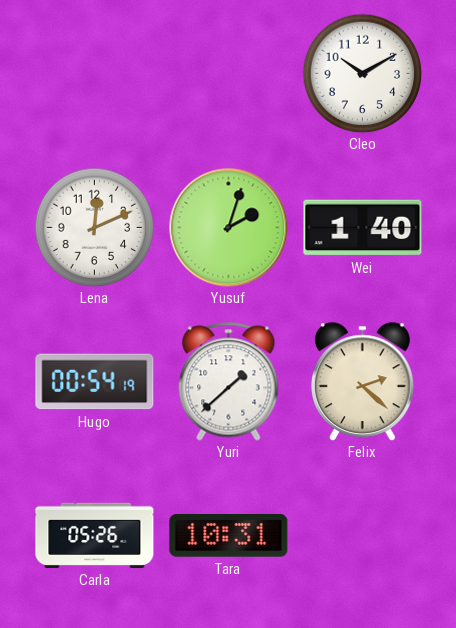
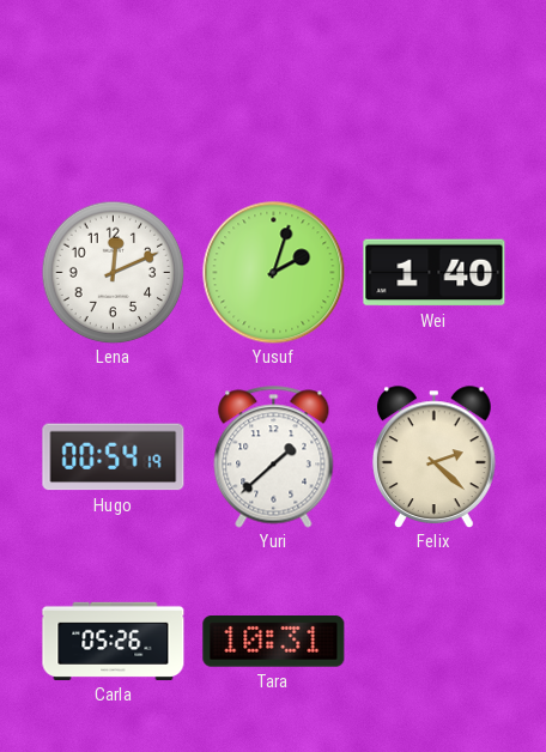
Cleo: 10:10 -> none
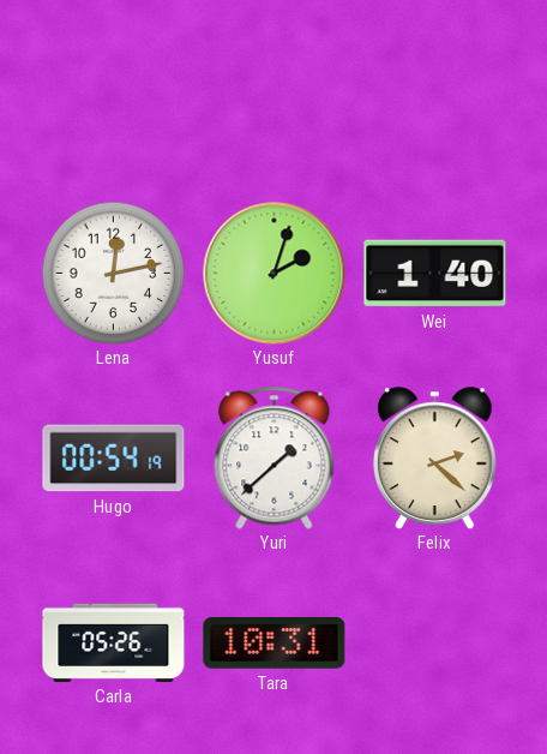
Lena: 12:11 -> 12:13
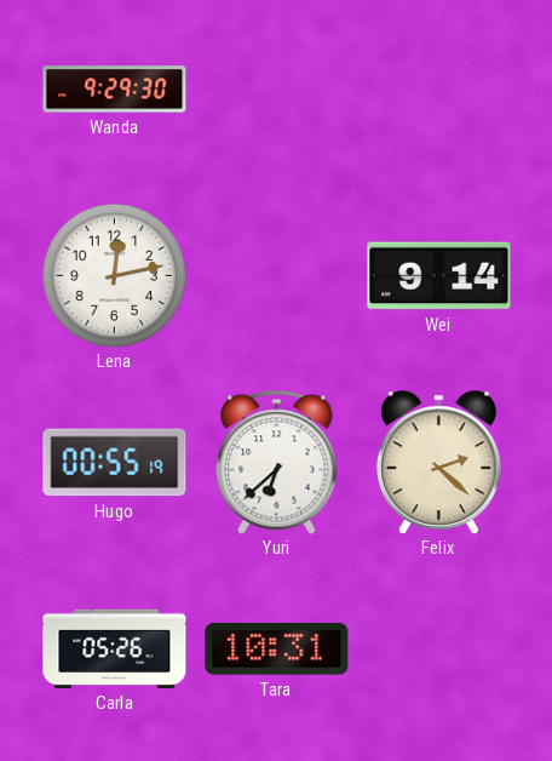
Wanda: none -> 9:29
Yusuf: 2:03 -> none
Wei: 1:40 -> 9:14
Hugo: 00:54 -> 00:55
Yuri: 1:38 -> 6:38
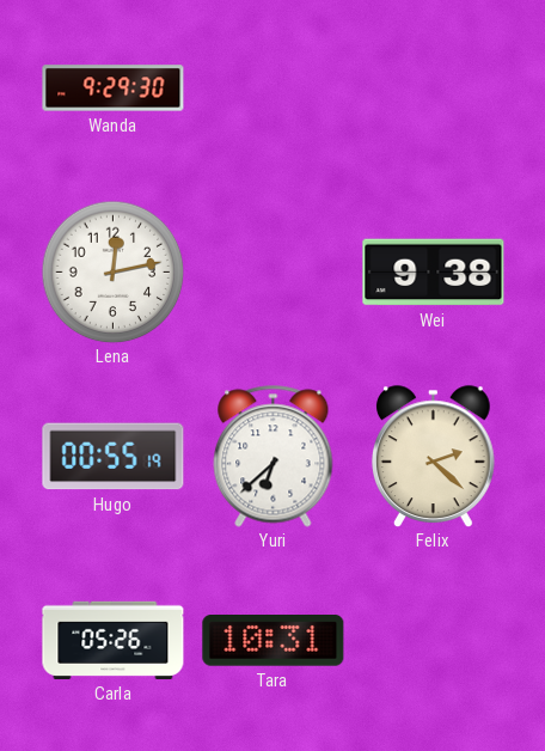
Wei: 9:14 -> 9:38
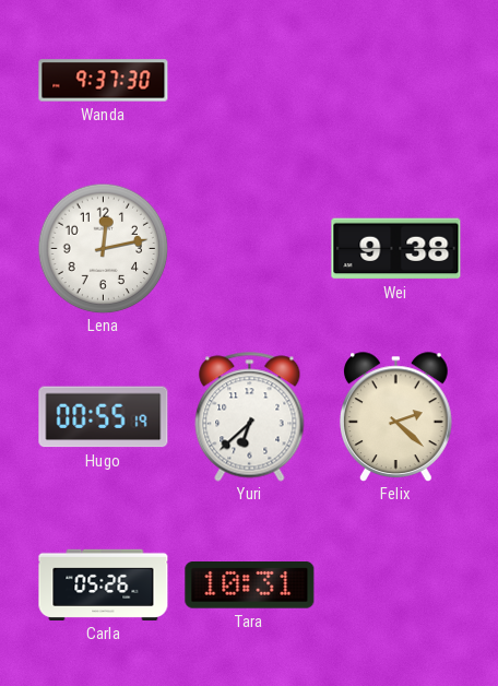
Wanda: 9:29 -> 9:37
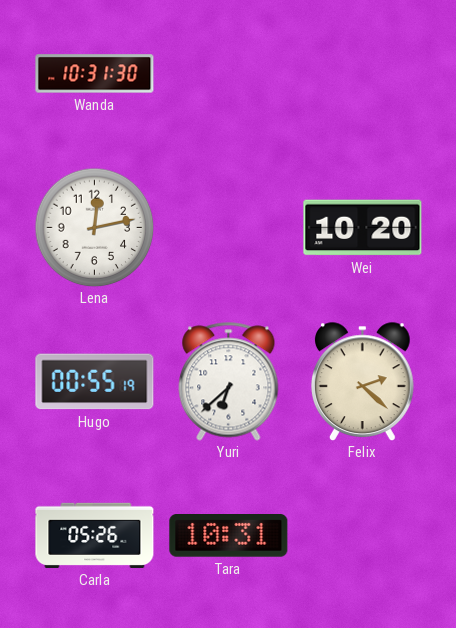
Wanda: 9:37 -> 10:31
Wei: 9:38 -> 10:20
